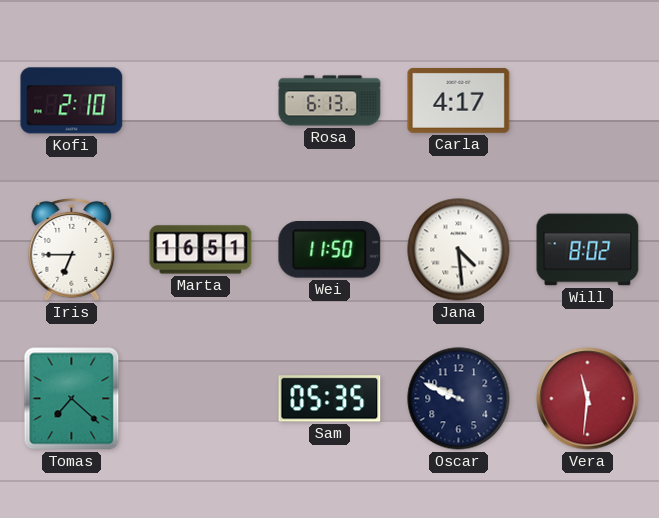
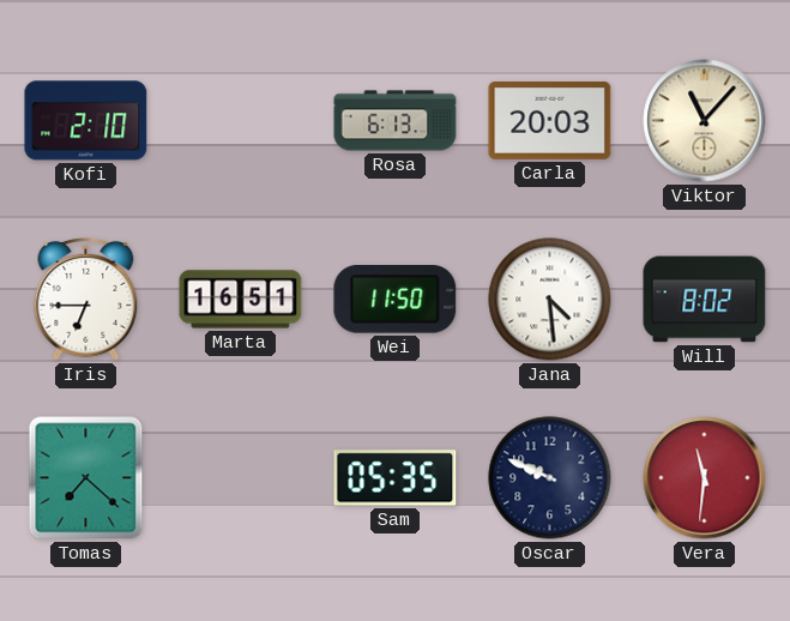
Carla: 4:17 -> 20:03
Viktor: none -> 11:07
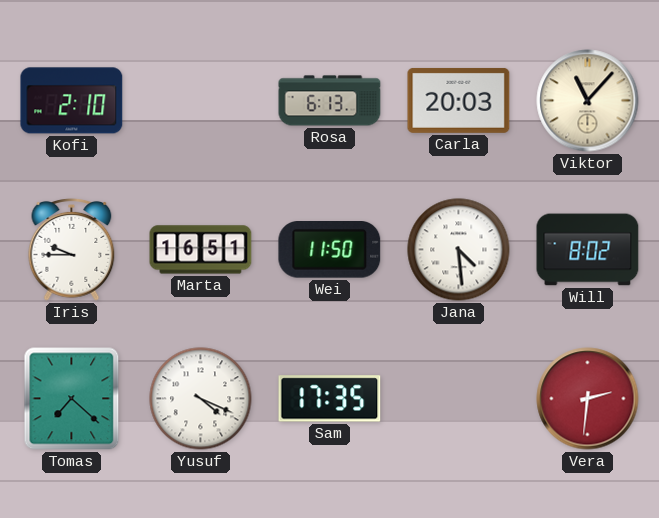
Iris: 6:45 -> 9:45
Yusuf: none -> 4:19
Sam: 05:35 -> 17:35
Oscar: 9:49 -> none
Vera: 11:31 -> 2:31
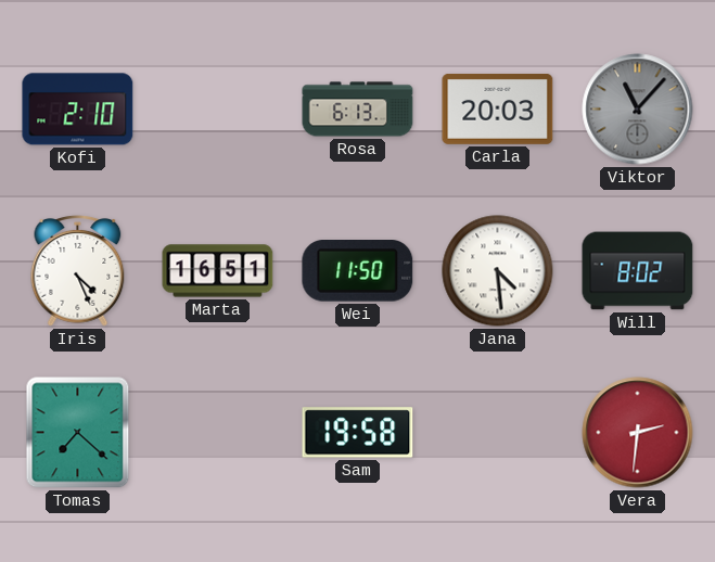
Viktor dial: cream -> grey
Iris: 9:45 -> 4:26
Yusuf: 4:19 -> none
Sam: 17:35 -> 19:58
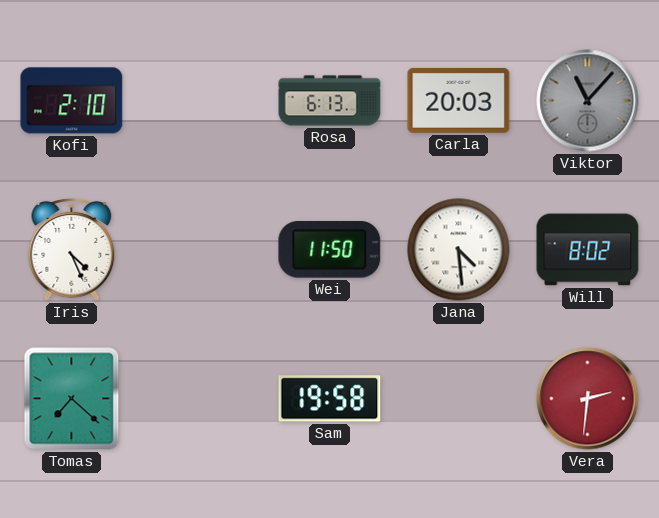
Marta: 16:51 -> none
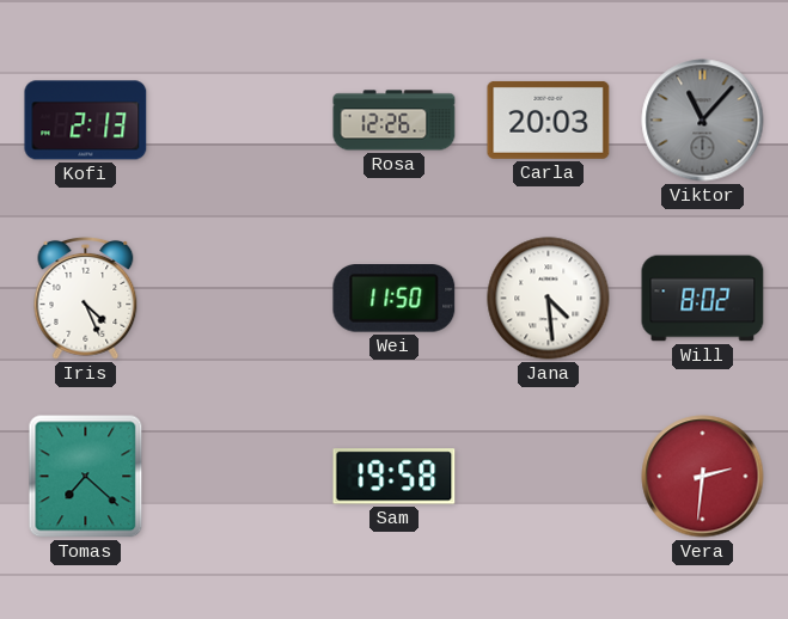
Kofi: 2:10 -> 2:13
Rosa: 6:13 -> 12:26
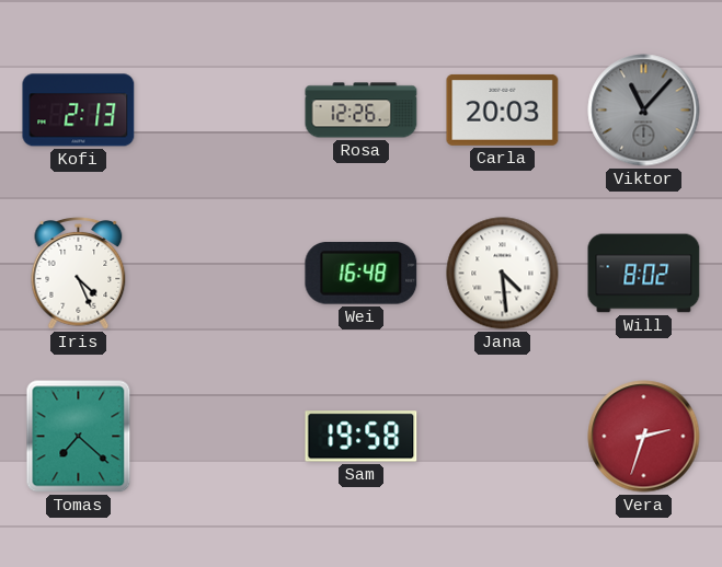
Wei: 11:50 -> 16:48
Vera: 2:31 -> 2:33
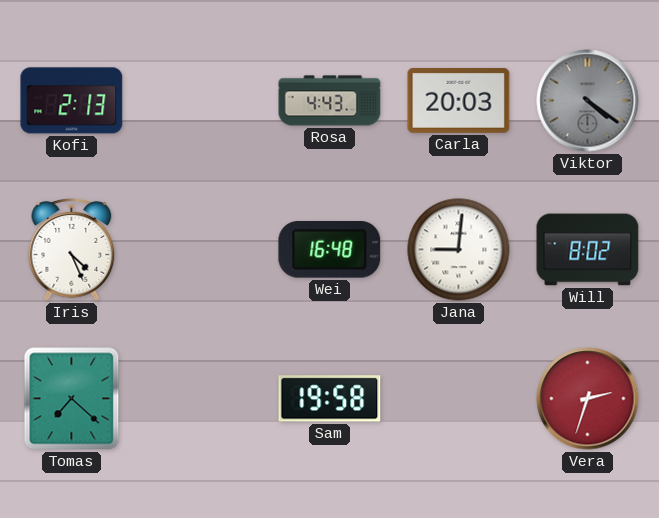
Rosa: 12:26 -> 4:43
Viktor: 11:07 -> 4:21
Jana: 4:29 -> 9:01
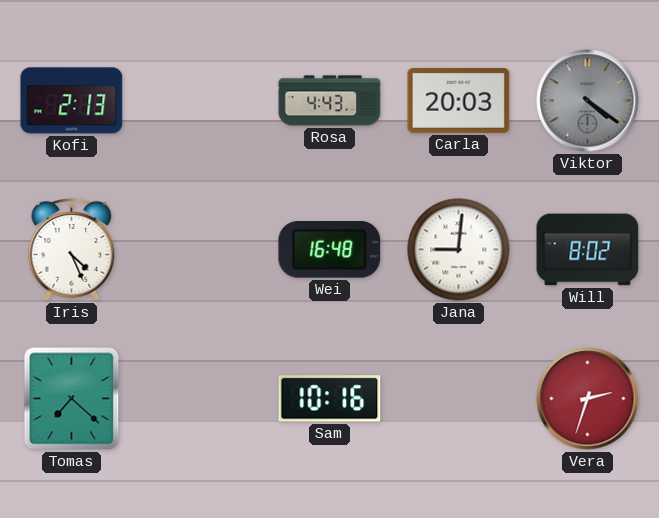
Sam: 19:58 -> 10:16
